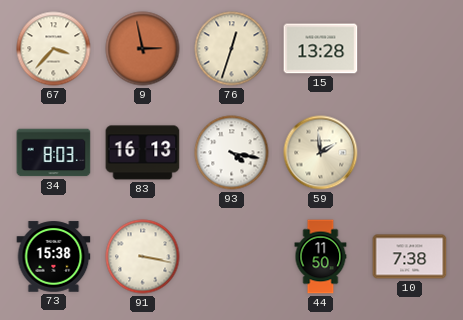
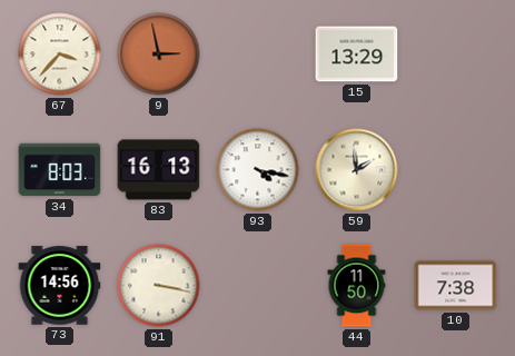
76: 12:33 -> none
15: 13:28 -> 13:29
73: 15:38 -> 14:56
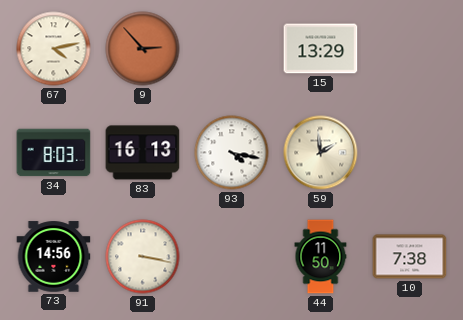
67: 3:37 -> 4:13
9: 2:58 -> 2:53
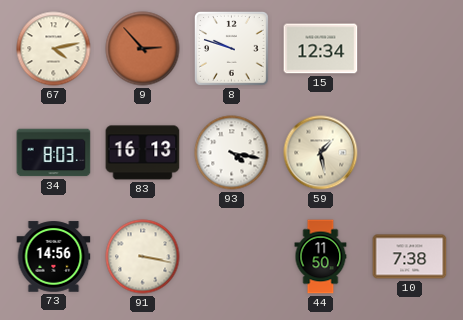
8: none -> 9:48
15: 13:29 -> 12:34
59: 1:59 -> 1:28
